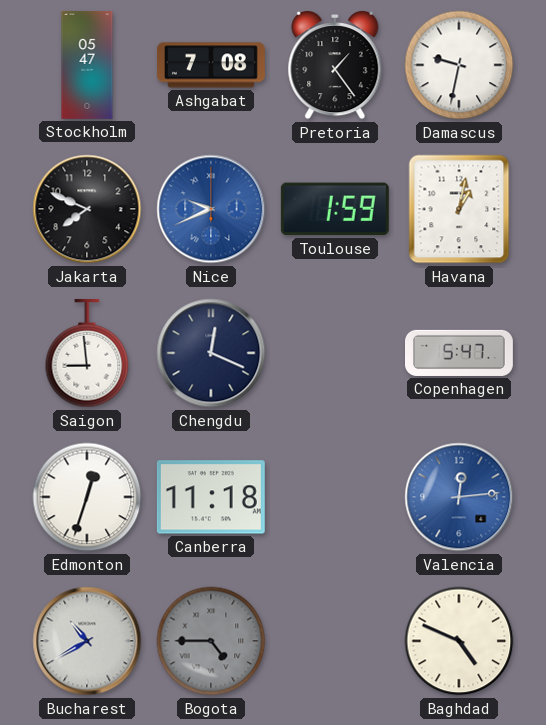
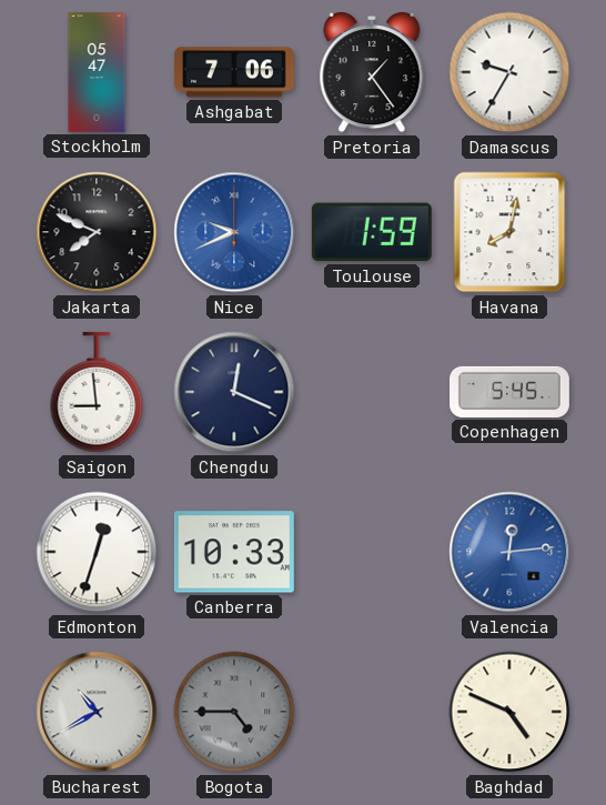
Ashgabat: 7:08 -> 7:06
Damascus: 9:32 -> 9:35
Havana: 1:02 -> 8:02
Copenhagen: 5:47 -> 5:45
Canberra: 11:18 -> 10:33
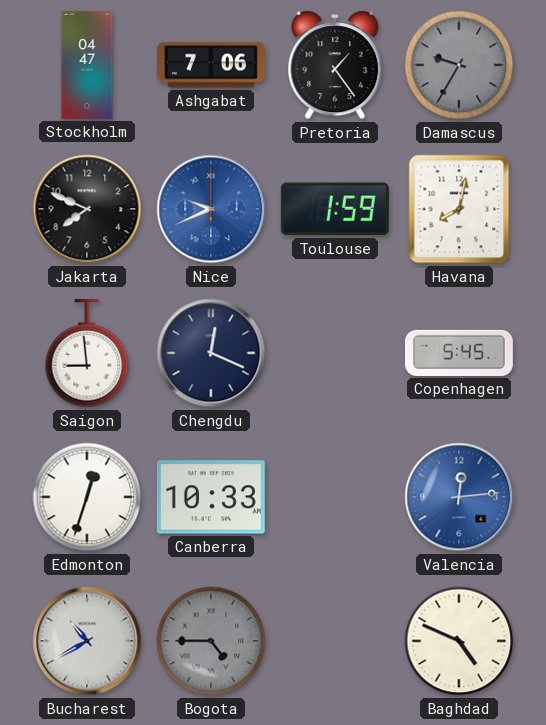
Stockholm: 05:47 -> 04:47
Damascus dial: white -> grey
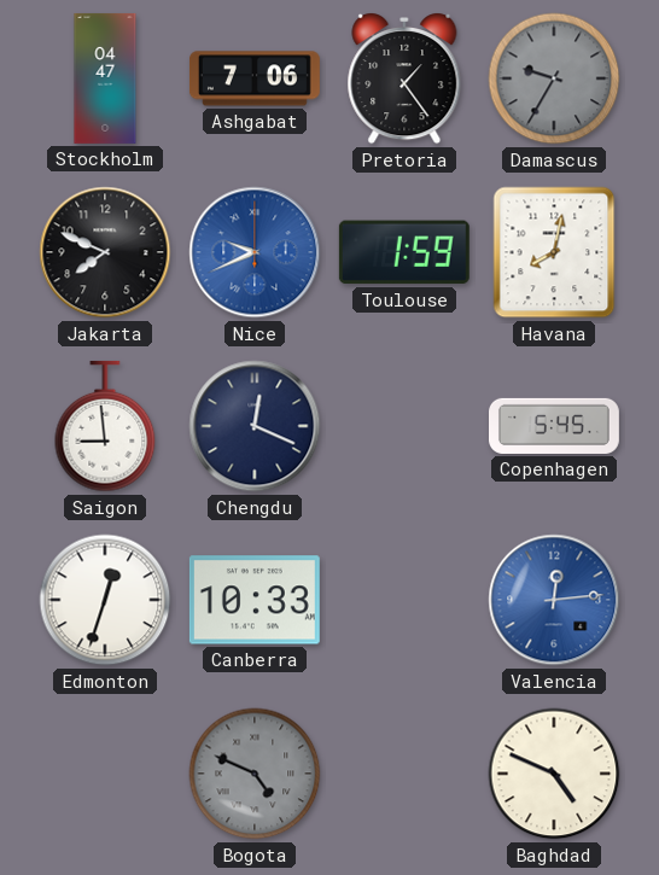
Bucharest: 10:40 -> none
Bogota: 4:45 -> 4:49
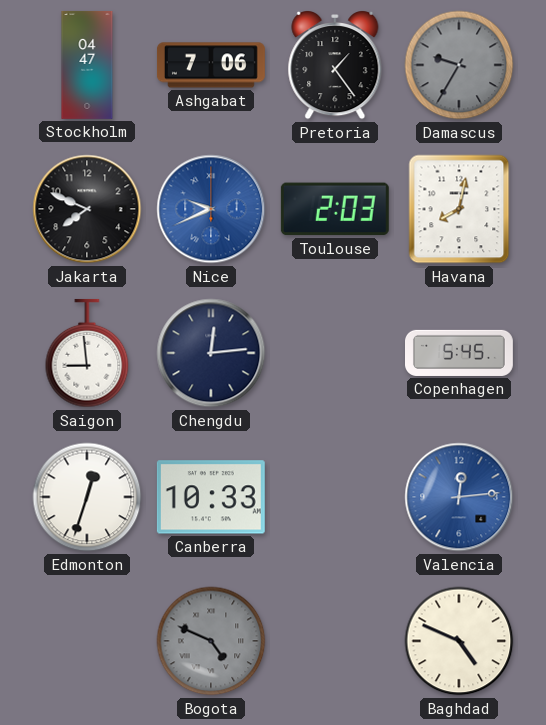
Toulouse: 1:59 -> 2:03
Chengdu: 12:19 -> 12:14
